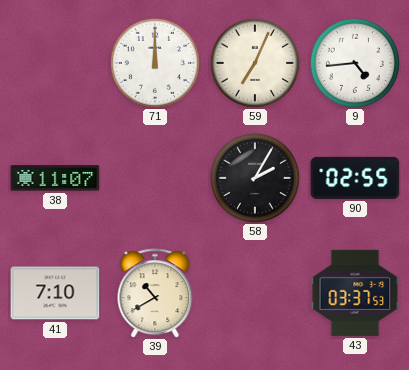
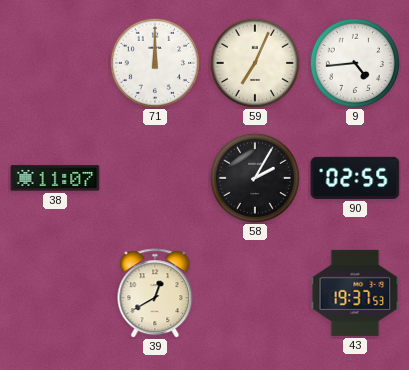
41: 7:10 -> none
39: 10:40 -> 12:40
43: 03:37 -> 19:37
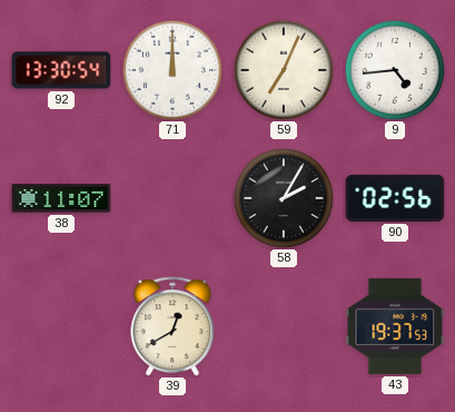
92: none -> 13:30
90: 02:55 -> 02:56
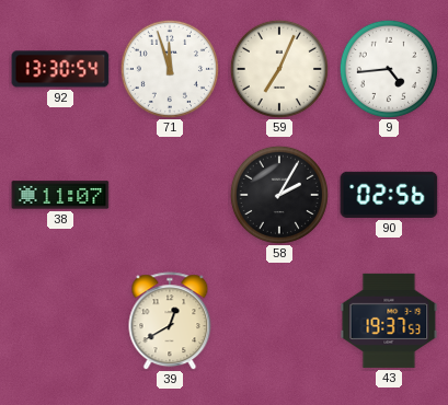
71: 12:00 -> 11:57
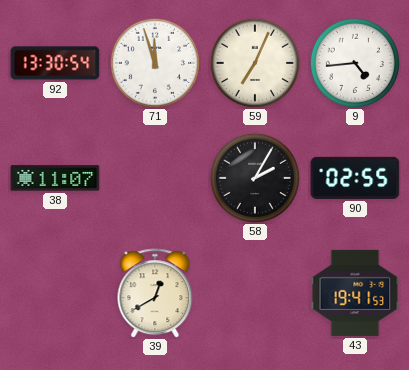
90: 02:56 -> 02:55
43: 19:37 -> 19:41
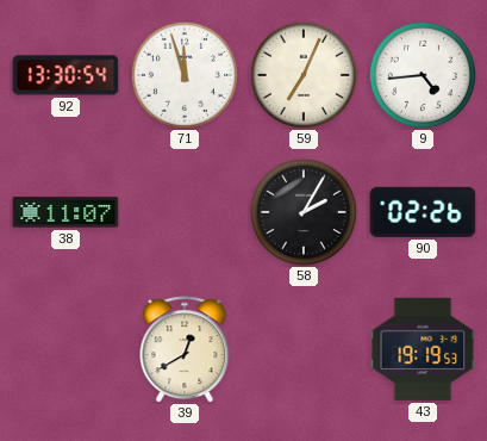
90: 02:55 -> 02:26
43: 19:41 -> 19:19
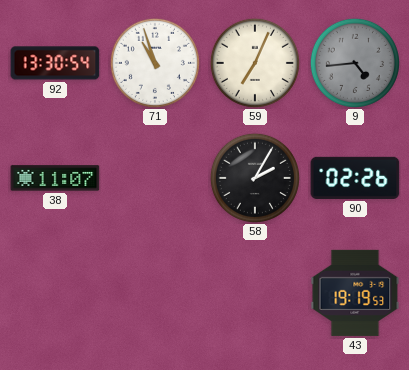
71: 11:57 -> 10:57
9 dial: white -> grey
39: 12:40 -> none
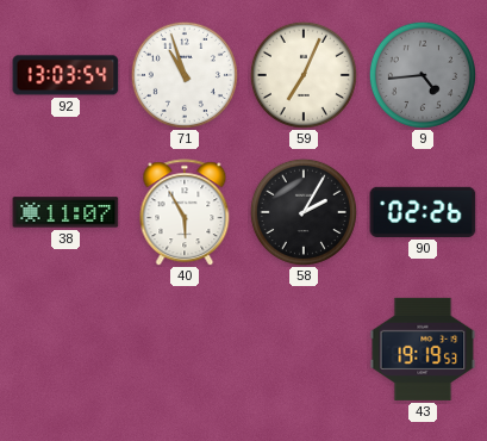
92: 13:30 -> 13:03
40: none -> 5:55
